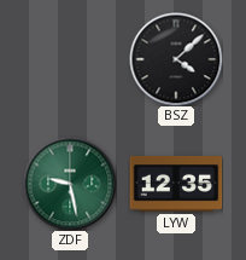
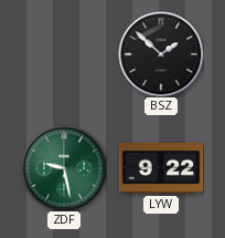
BSZ: 4:08 -> 1:52
LYW: 12:35 -> 9:22
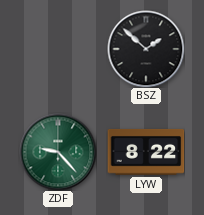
ZDF: 9:28 -> 9:23
LYW: 9:22 -> 8:22
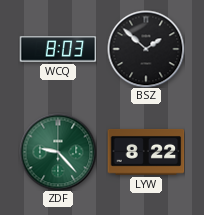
WCQ: none -> 8:03
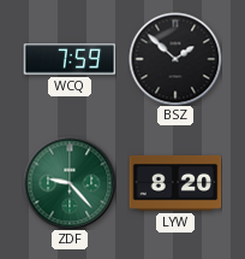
WCQ: 8:03 -> 7:59
LYW: 8:22 -> 8:20
